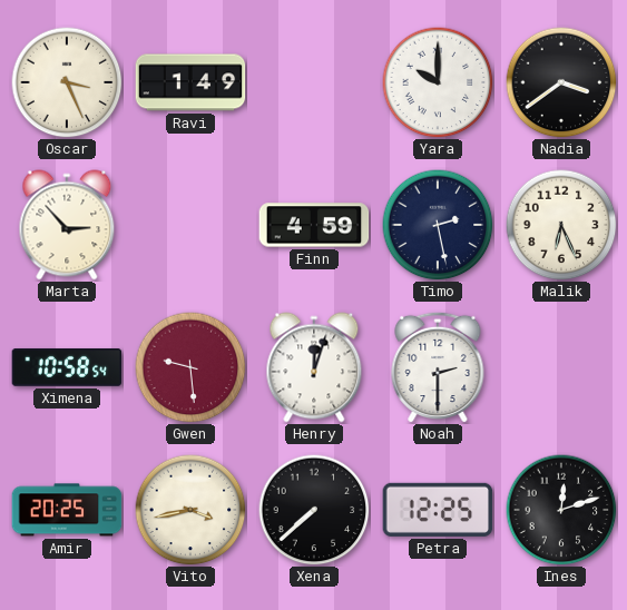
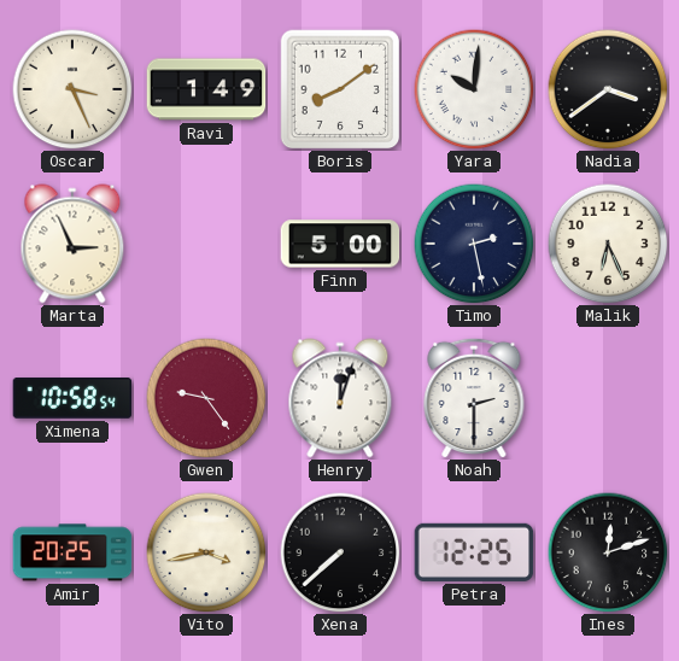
Boris: none -> 8:09
Yara: 10:00 -> 10:01
Marta: 2:53 -> 2:56
Finn: 4:59 -> 5:00
Gwen: 9:29 -> 9:24
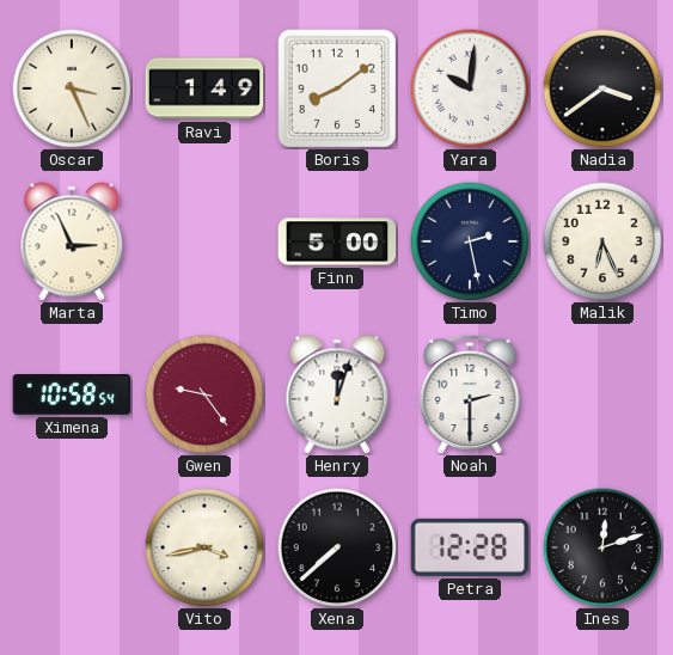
Amir: 20:25 -> none
Petra: 12:25 -> 12:28
